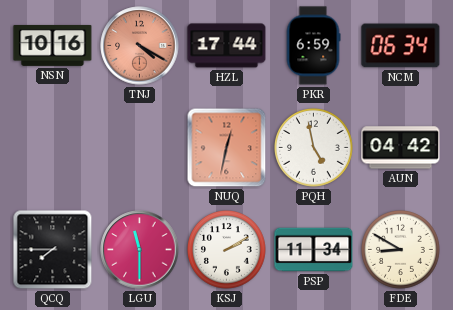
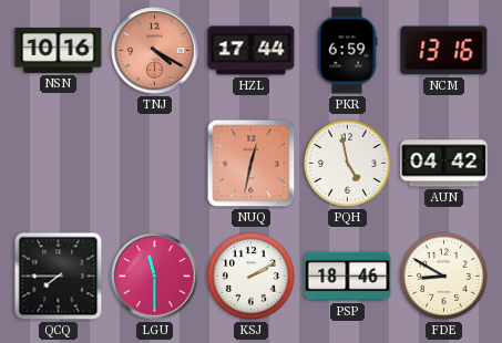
NCM: 06:34 -> 13:16
PSP: 11:34 -> 18:46
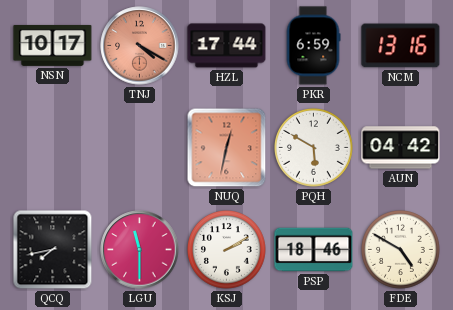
NSN: 10:16 -> 10:17
PQH: 4:58 -> 5:50
QCQ: 7:45 -> 7:43
FDE: 8:50 -> 4:50
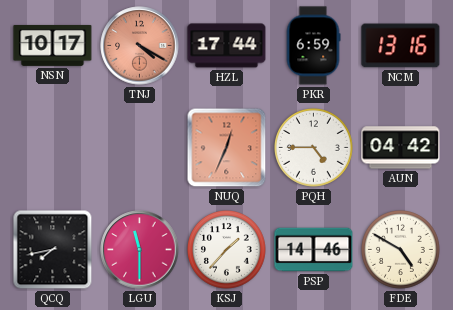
NUQ: 12:32 -> 12:34
PQH: 5:50 -> 4:45
KSJ: 2:10 -> 1:37
PSP: 18:46 -> 14:46
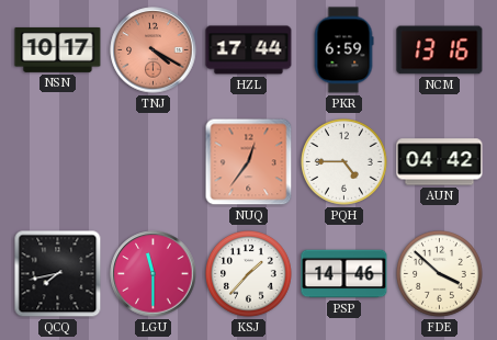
NUQ: 12:34 -> 12:36
FDE: 4:50 -> 3:52
